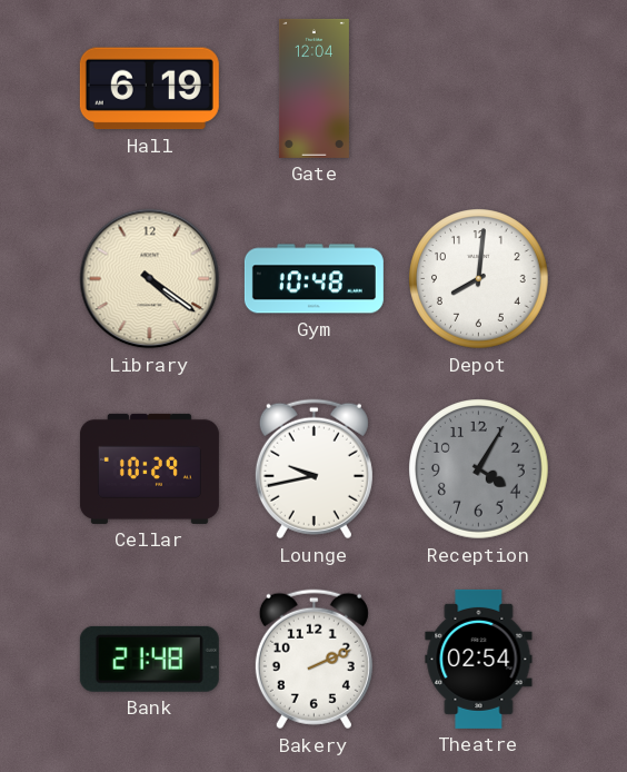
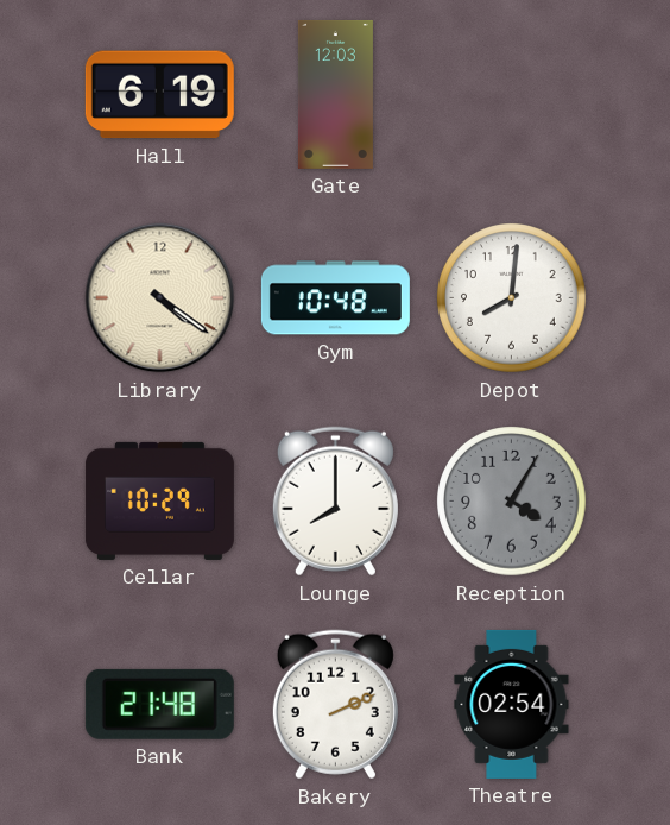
Gate: 12:04 -> 12:03
Lounge: 9:43 -> 8:00
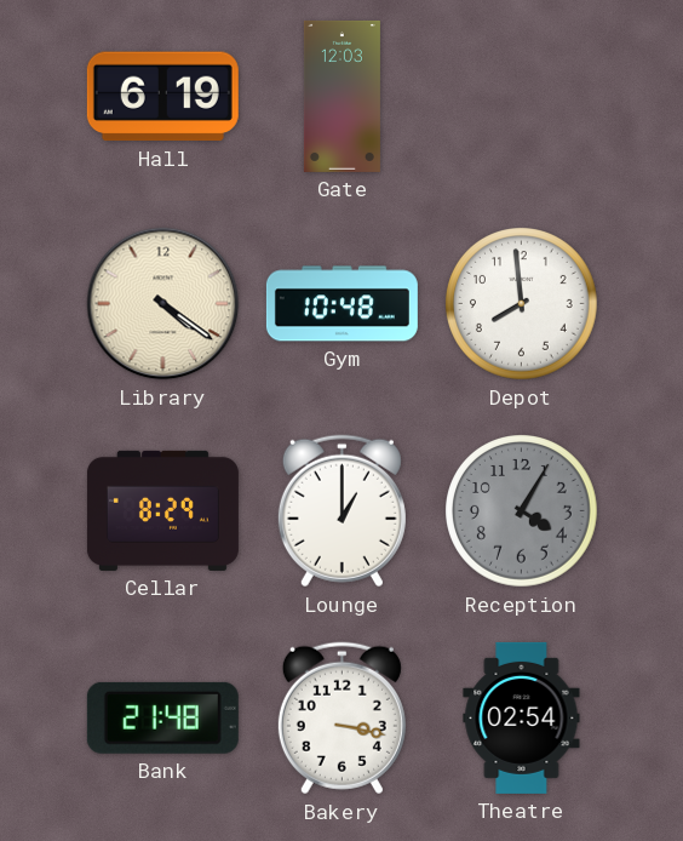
Depot: 8:01 -> 7:59
Cellar: 10:29 -> 8:29
Lounge: 8:00 -> 1:00
Bakery: 2:11 -> 3:17
